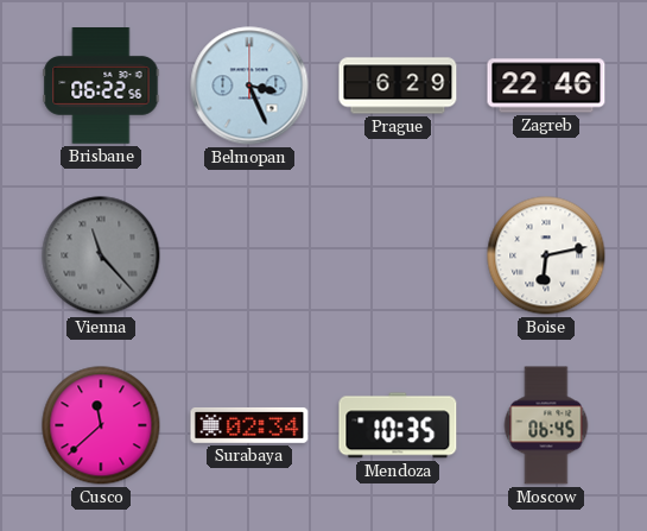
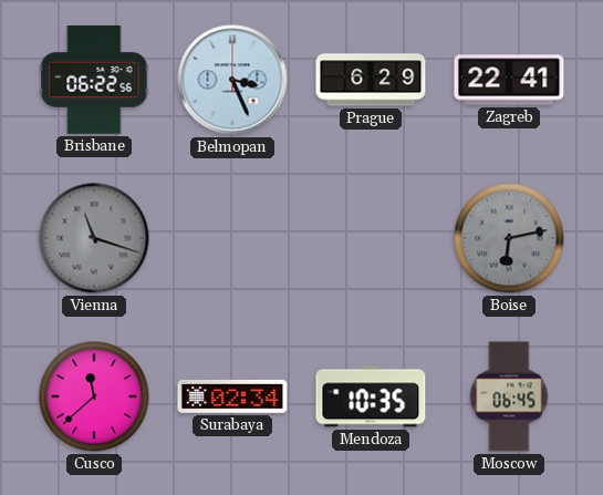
Zagreb: 22:46 -> 22:41
Vienna: 11:23 -> 11:18
Boise dial: white -> grey
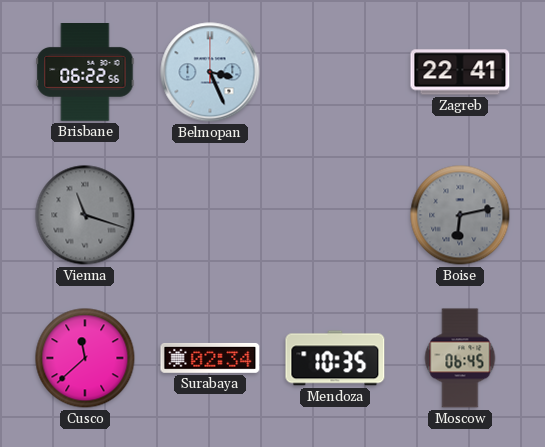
Prague: 6:29 -> none
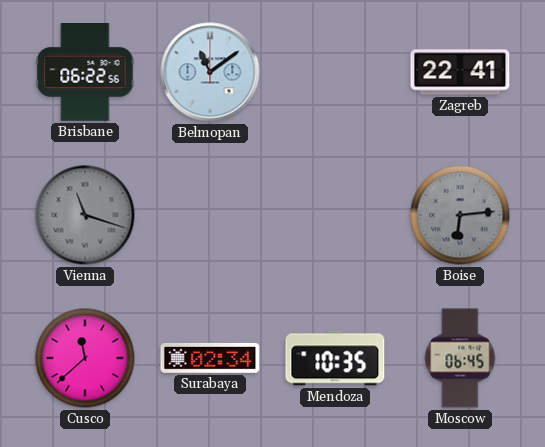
Belmopan: 3:26 -> 11:09
Boise: 6:13 -> 6:14
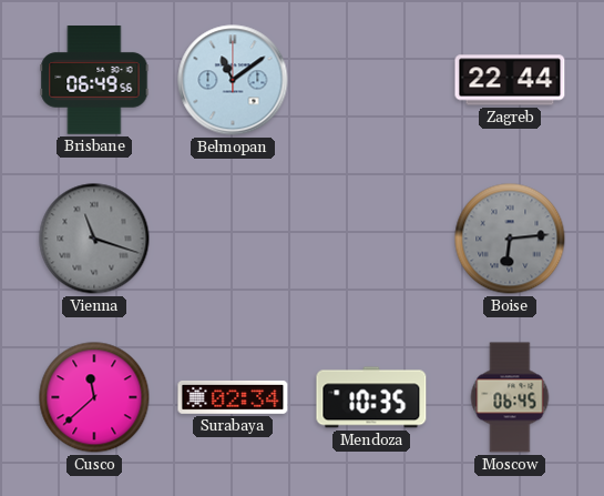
Brisbane: 06:22 -> 06:49
Zagreb: 22:41 -> 22:44
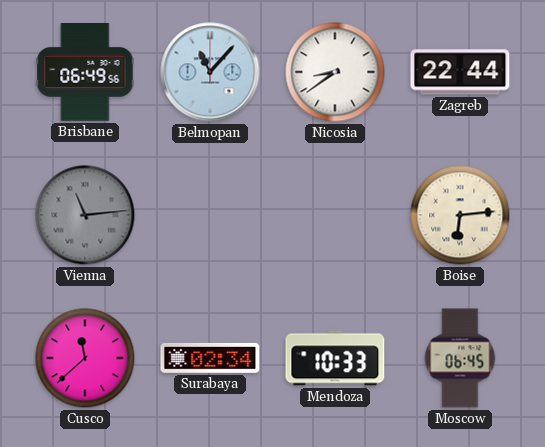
Belmopan: 11:09 -> 11:07
Nicosia: none -> 8:39
Vienna: 11:18 -> 11:14
Boise dial: grey -> cream
Mendoza: 10:35 -> 10:33
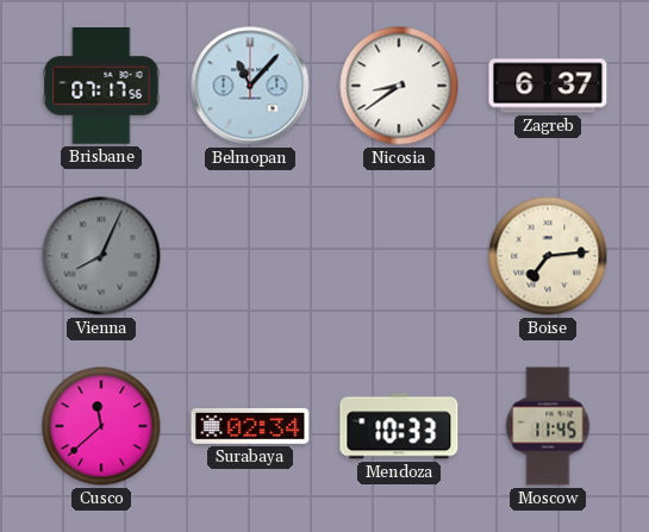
Brisbane: 06:49 -> 07:17
Zagreb: 22:44 -> 6:37
Vienna: 11:14 -> 8:04
Boise: 6:14 -> 7:14
Moscow: 06:45 -> 11:45
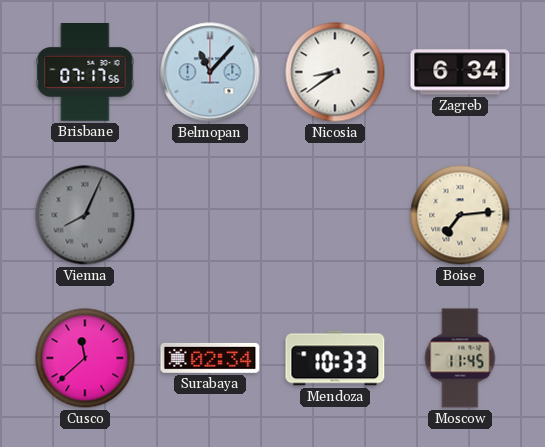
Zagreb: 6:37 -> 6:34
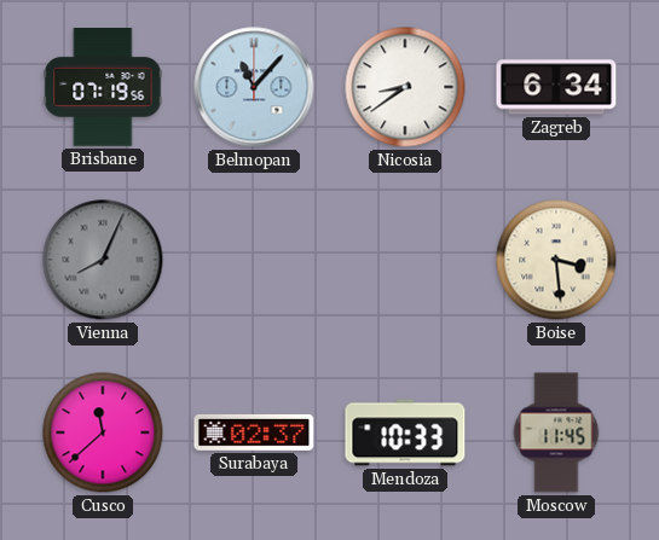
Brisbane: 07:17 -> 07:19
Boise: 7:14 -> 3:29
Surabaya: 02:34 -> 02:37
